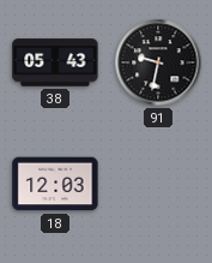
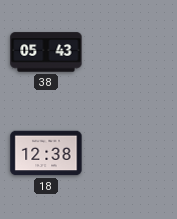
91: 9:32 -> none
18: 12:03 -> 12:38
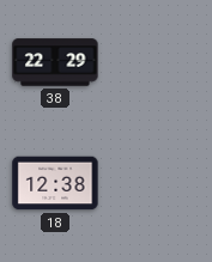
38: 05:43 -> 22:29
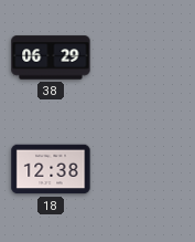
38: 22:29 -> 06:29
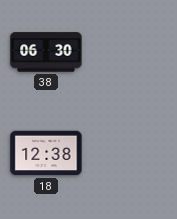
38: 06:29 -> 06:30
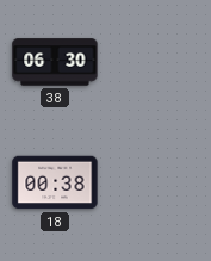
18: 12:38 -> 00:38
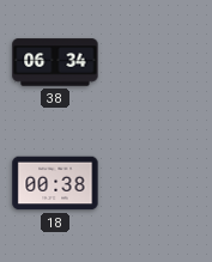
38: 06:30 -> 06:34
